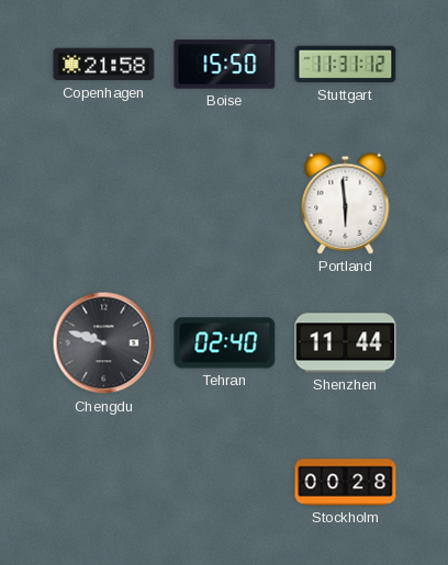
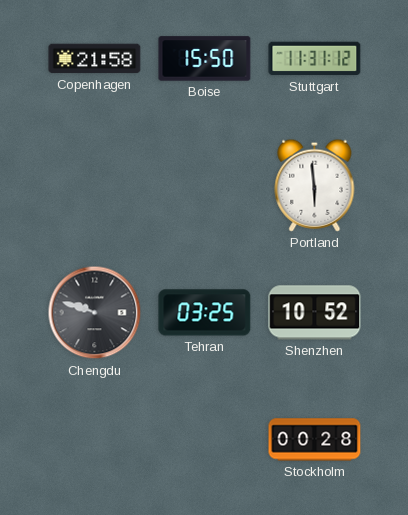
Tehran: 02:40 -> 03:25
Shenzhen: 11:44 -> 10:52
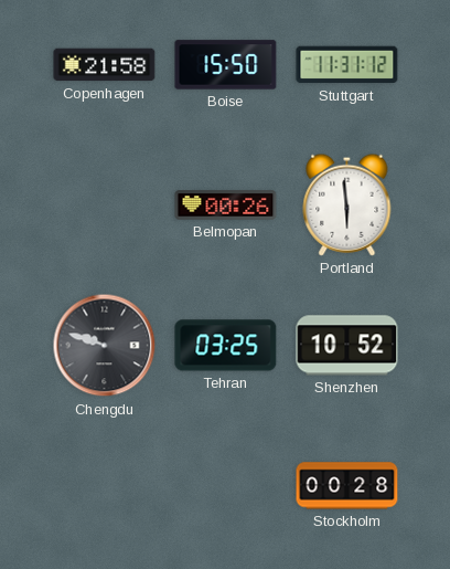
Belmopan: none -> 00:26
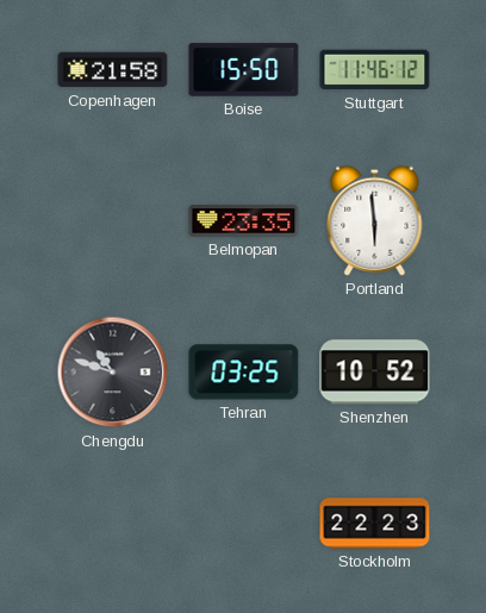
Stuttgart: 11:31 -> 11:46
Belmopan: 00:26 -> 23:35
Chengdu: 9:48 -> 10:48
Stockholm: 00:28 -> 22:23
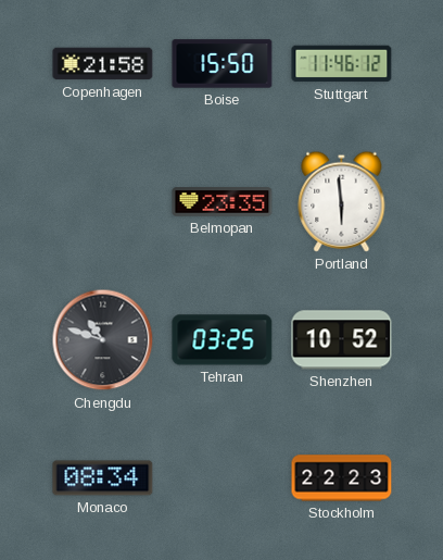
Monaco: none -> 08:34
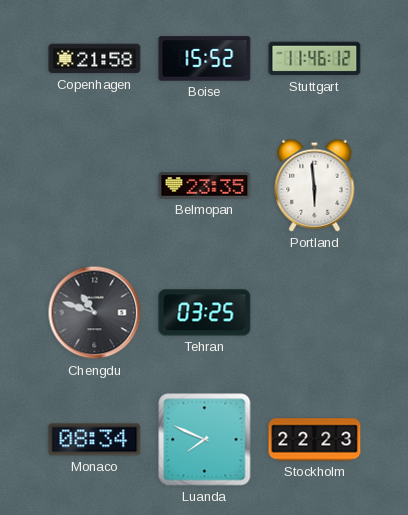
Boise: 15:50 -> 15:52
Shenzhen: 10:52 -> none
Luanda: none -> 7:49
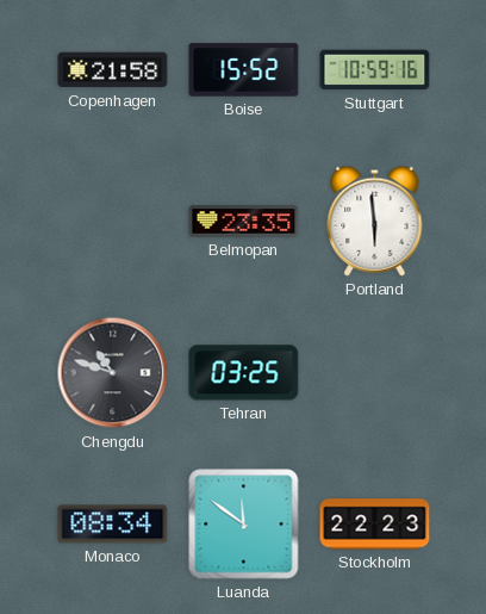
Stuttgart: 11:46 -> 10:59
Luanda: 7:49 -> 11:51
